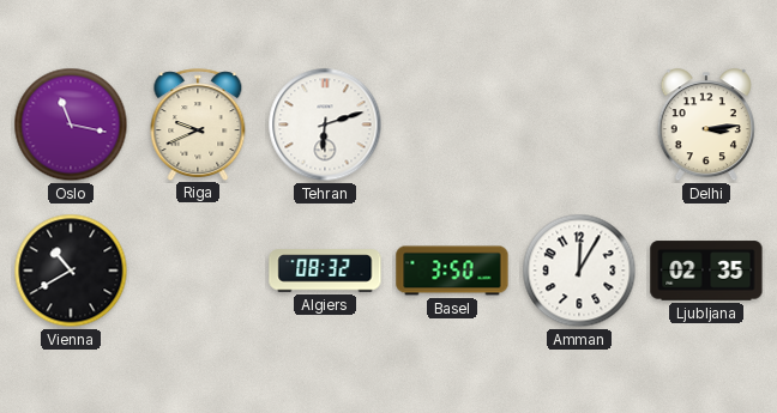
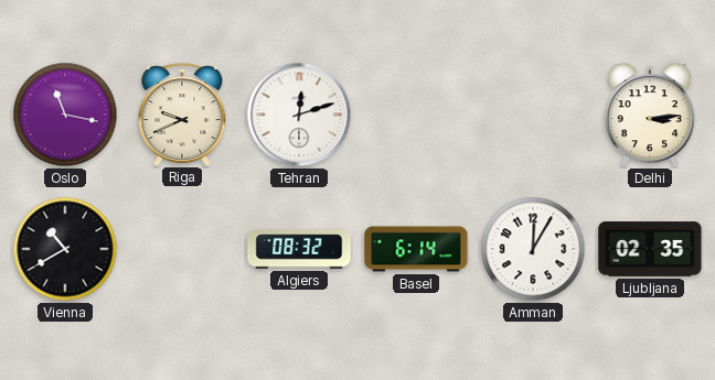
Tehran: 6:12 -> 12:12
Basel: 3:50 -> 6:14
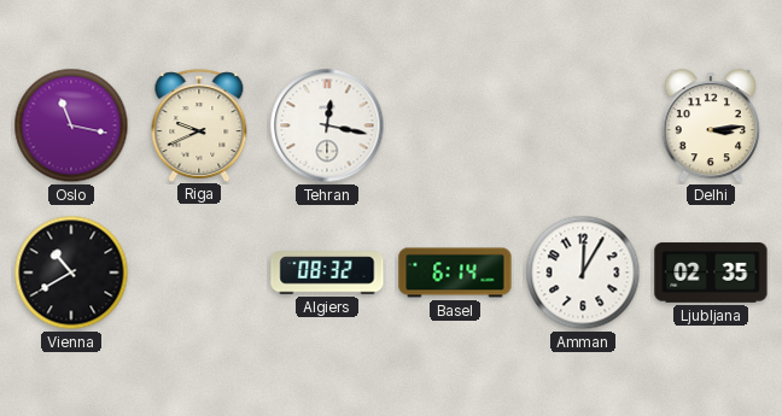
Tehran: 12:12 -> 12:17
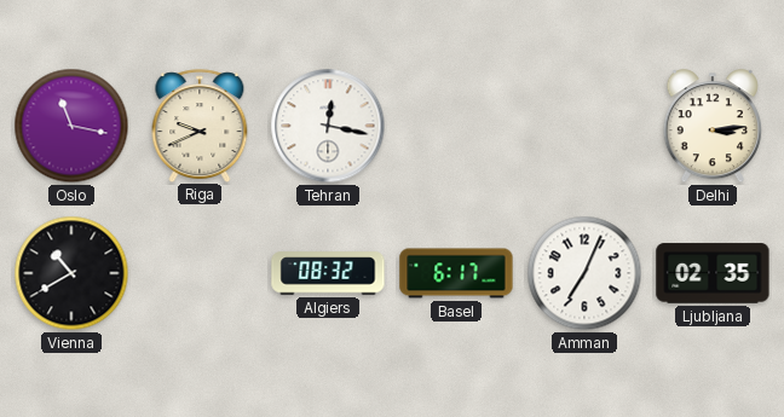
Basel: 6:14 -> 6:17
Amman: 12:05 -> 7:04
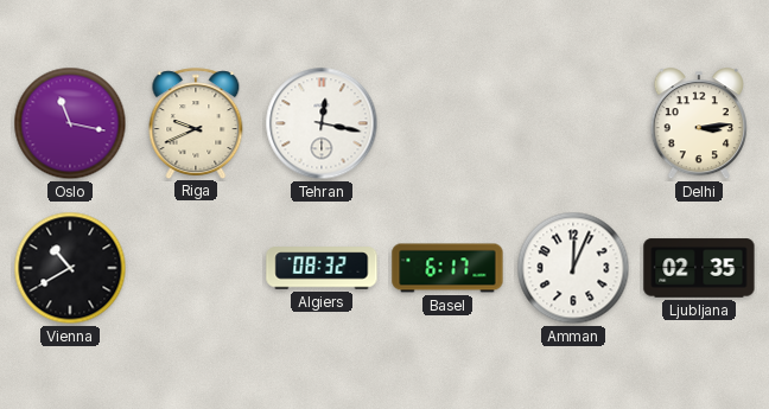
Amman: 7:04 -> 12:04
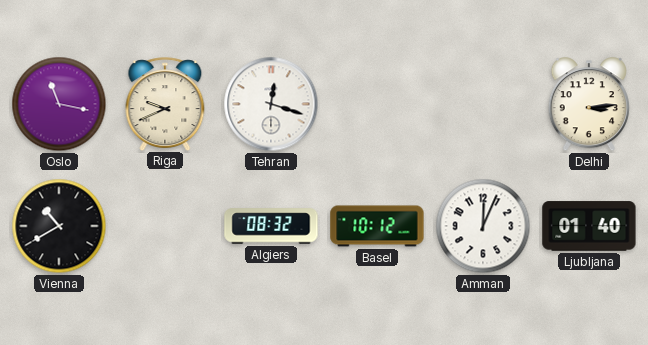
Tehran: 12:17 -> 12:18
Basel: 6:17 -> 10:12
Ljubljana: 02:35 -> 01:40
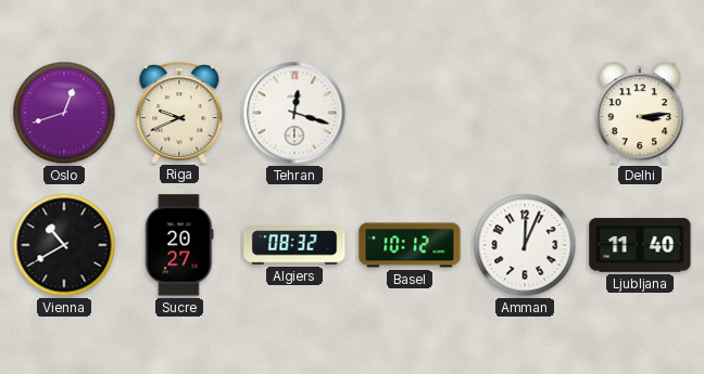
Oslo: 11:17 -> 12:42
Sucre: none -> 20:27
Ljubljana: 01:40 -> 11:40
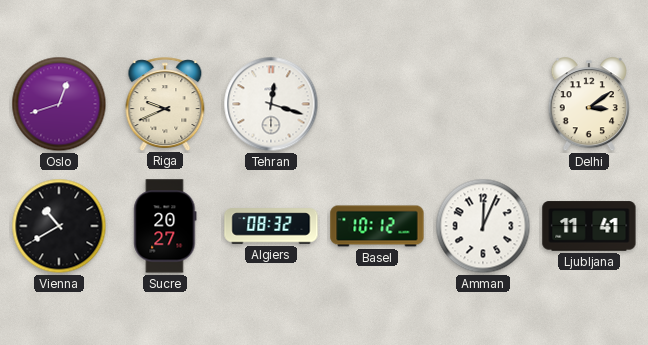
Delhi: 3:14 -> 3:09
Ljubljana: 11:40 -> 11:41
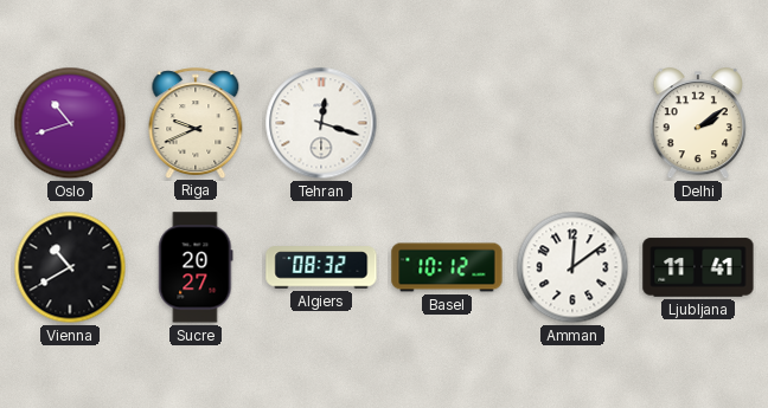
Oslo: 12:42 -> 10:42
Delhi: 3:09 -> 2:09
Amman: 12:04 -> 12:09
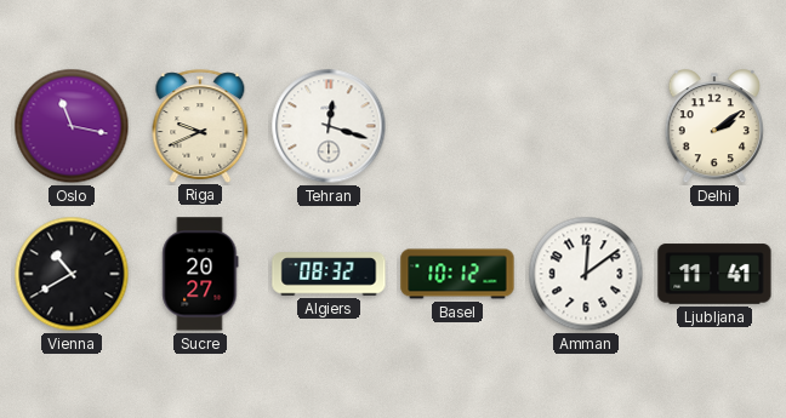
Oslo: 10:42 -> 11:17
